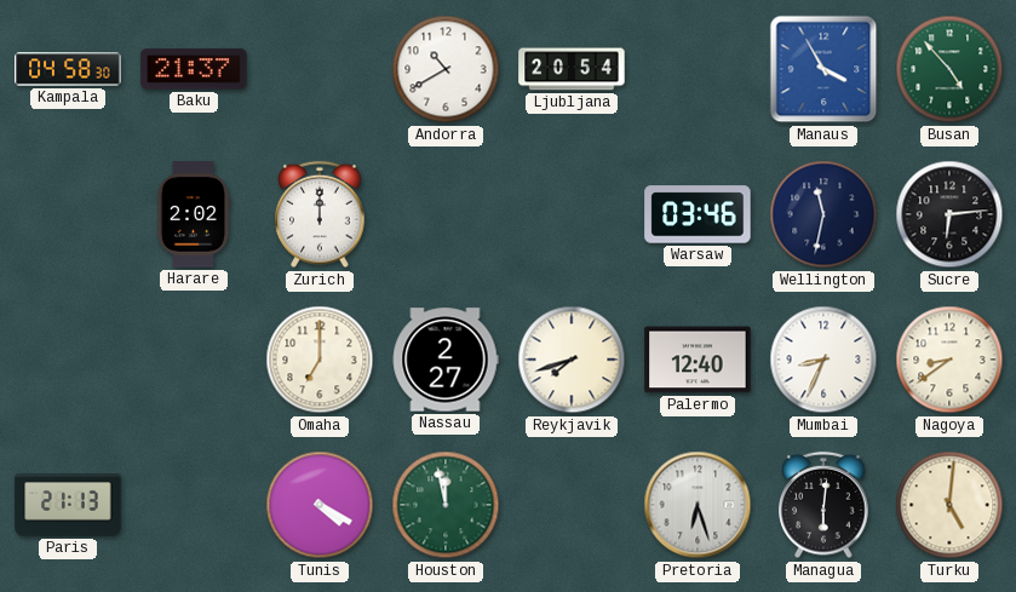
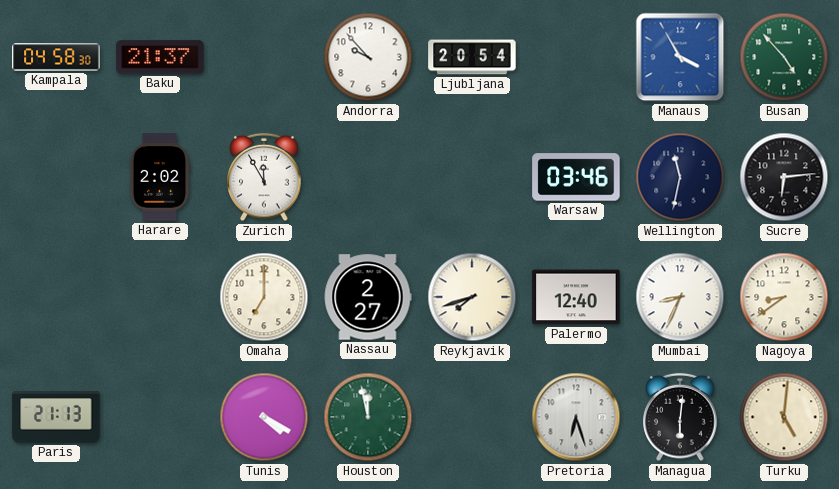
Andorra: 10:40 -> 9:53
Zurich: 12:00 -> 11:55
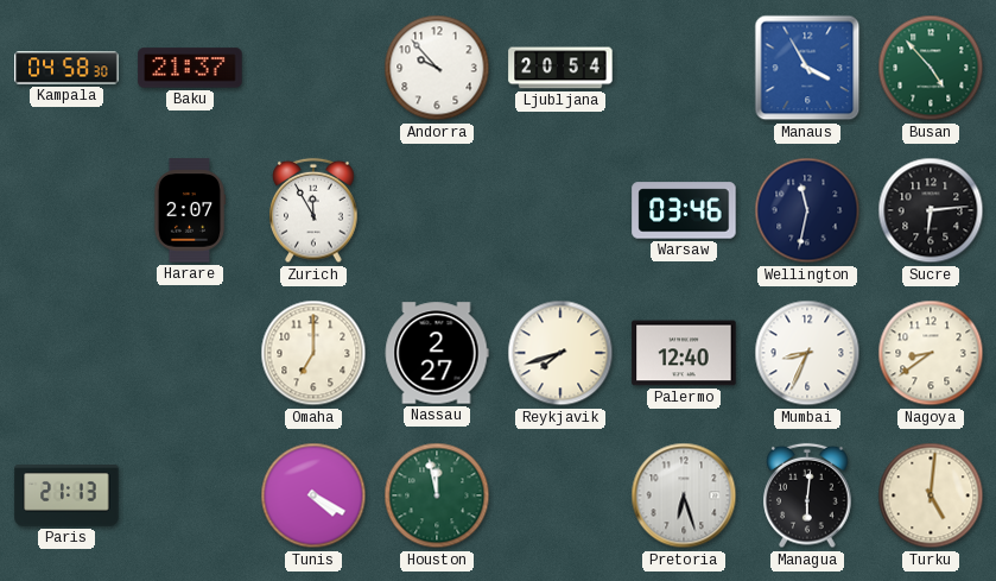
Harare: 2:02 -> 2:07
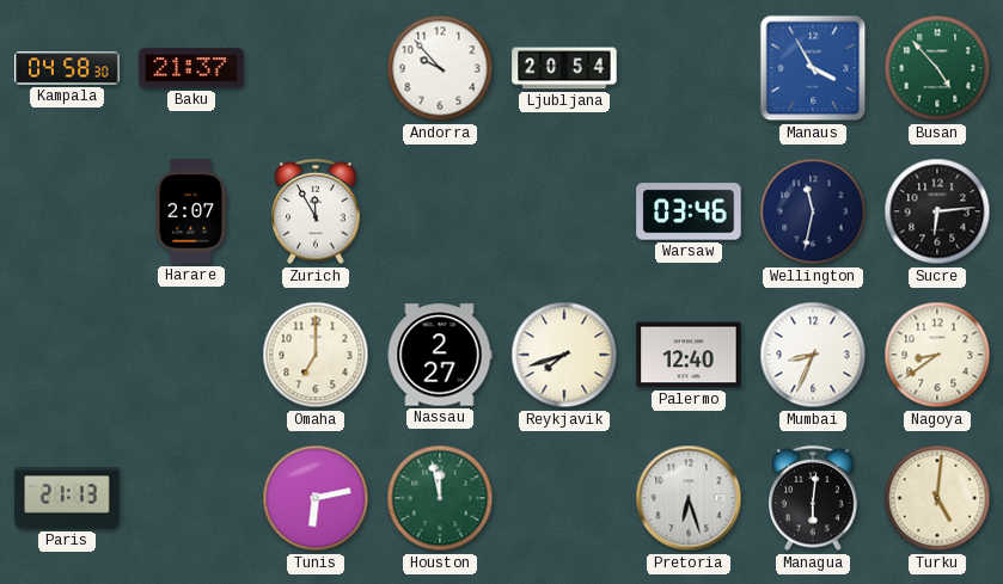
Tunis: 4:20 -> 6:13
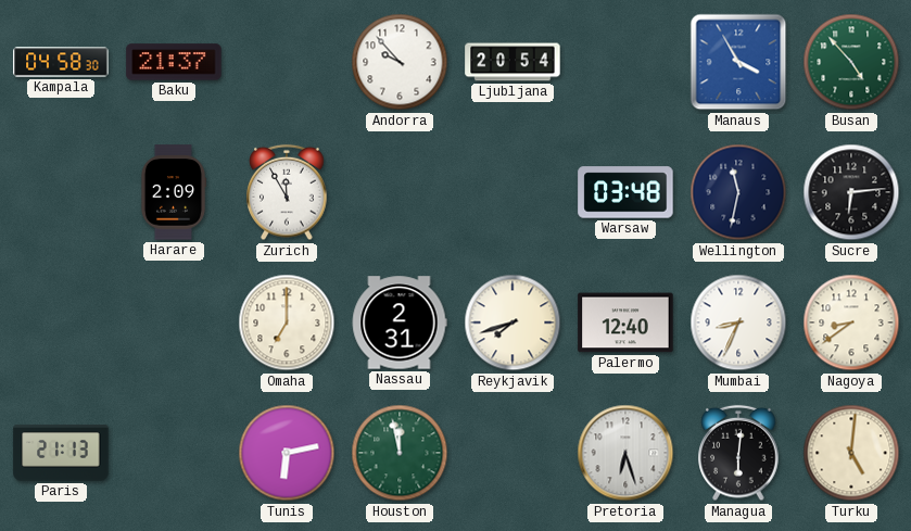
Harare: 2:07 -> 2:09
Warsaw: 03:46 -> 03:48
Nassau: 2:27 -> 2:31
